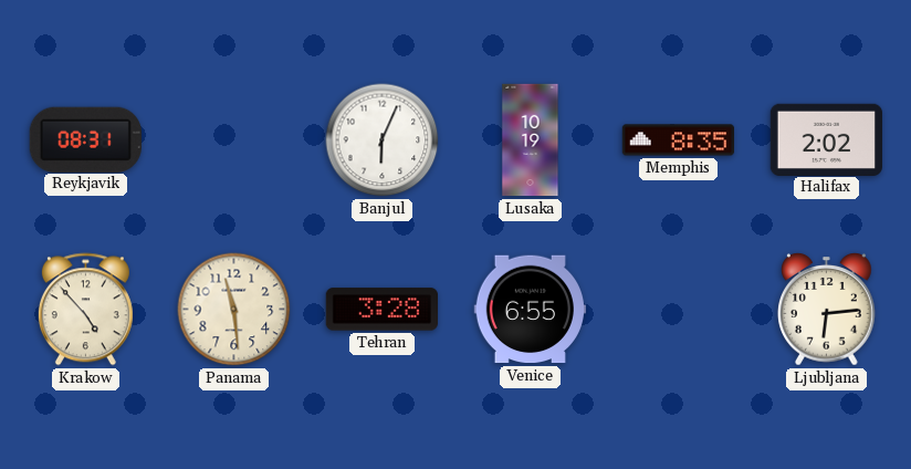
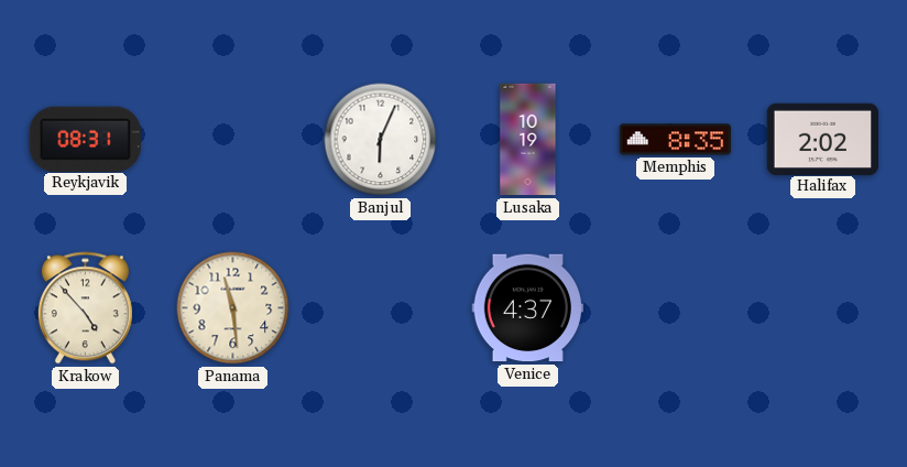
Tehran: 3:28 -> none
Venice: 6:55 -> 4:37
Ljubljana: 6:14 -> none
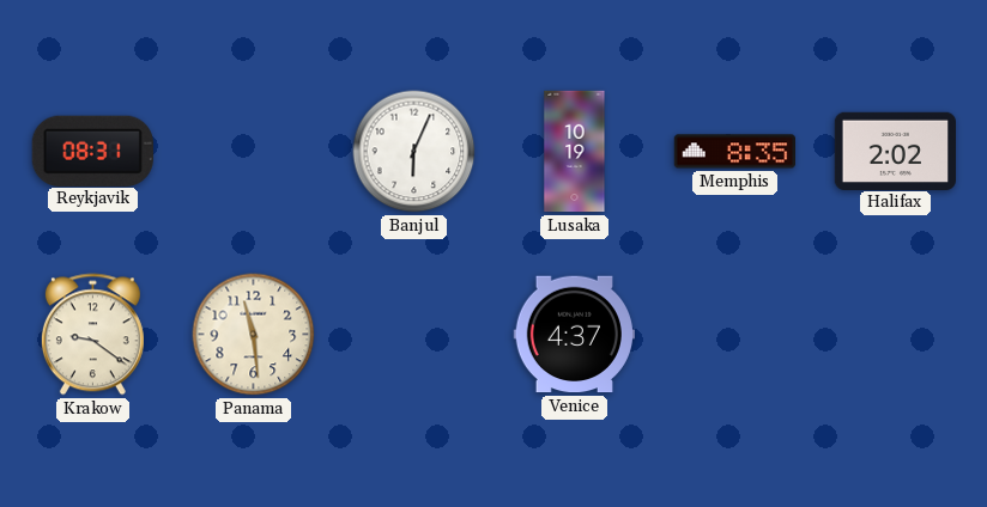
Krakow: 4:53 -> 9:21
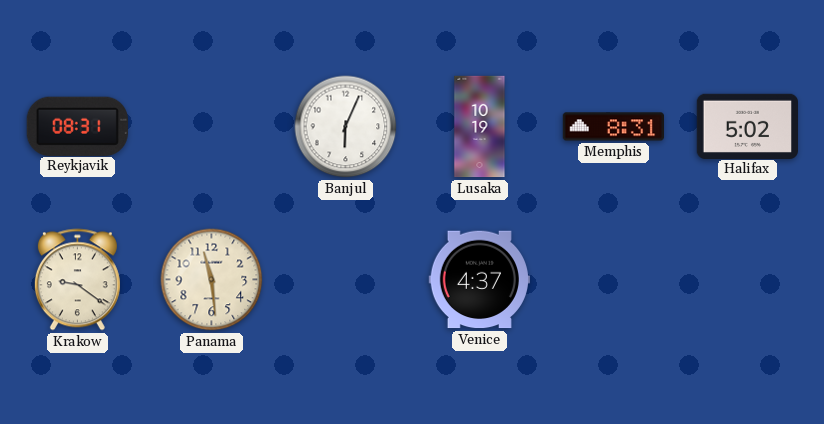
Memphis: 8:35 -> 8:31
Halifax: 2:02 -> 5:02
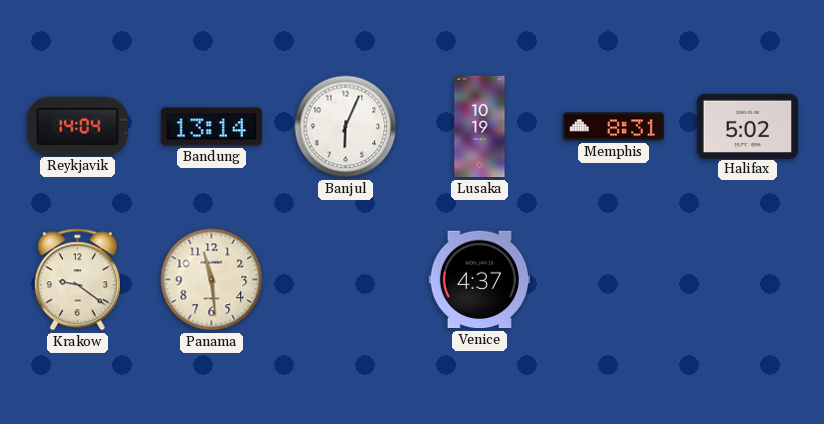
Reykjavik: 08:31 -> 14:04
Bandung: none -> 13:14
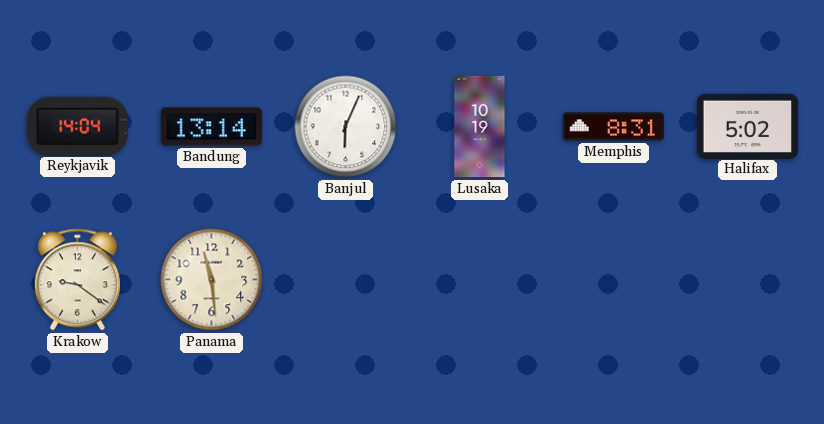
Venice: 4:37 -> none
